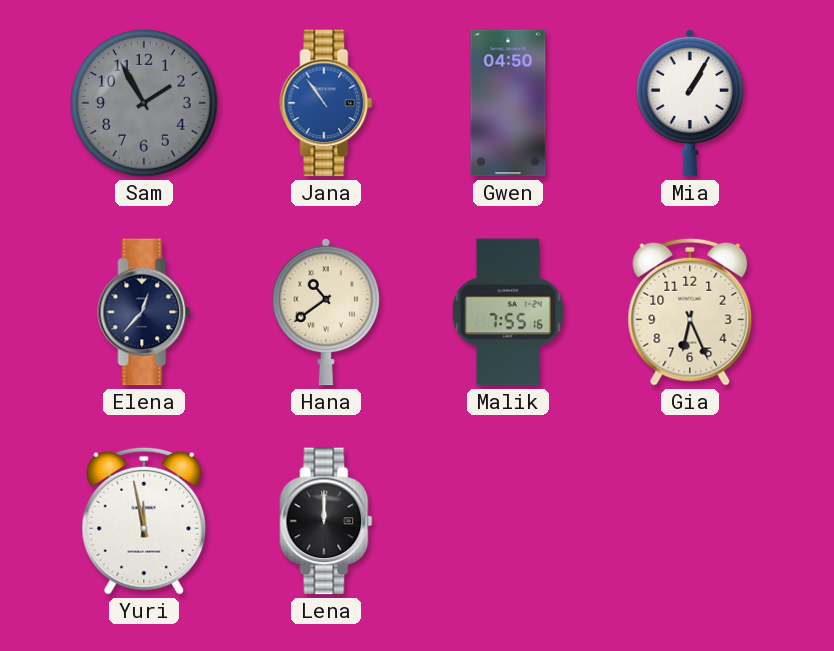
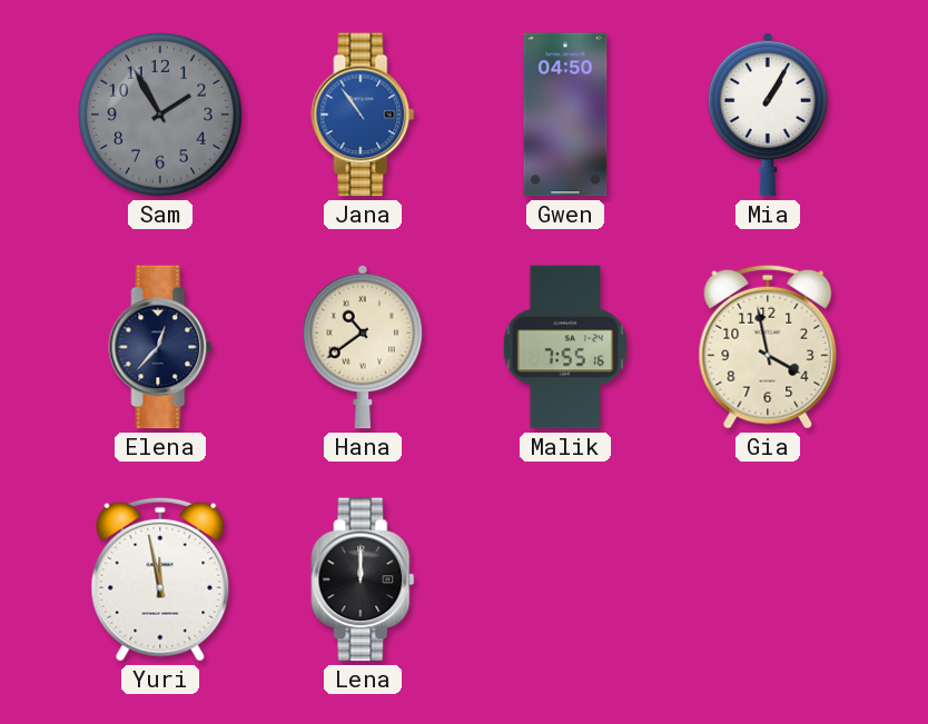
Gia: 6:26 -> 3:58
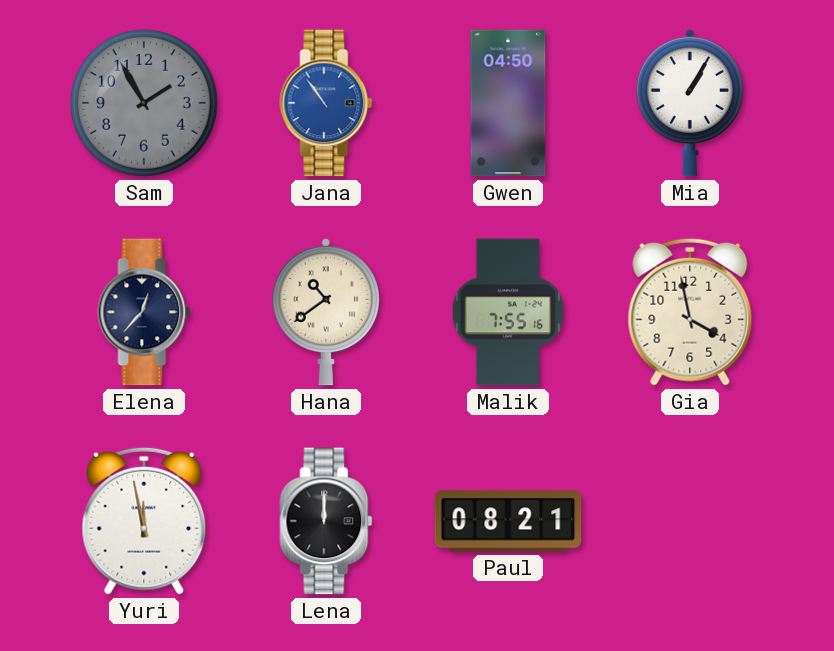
Paul: none -> 08:21
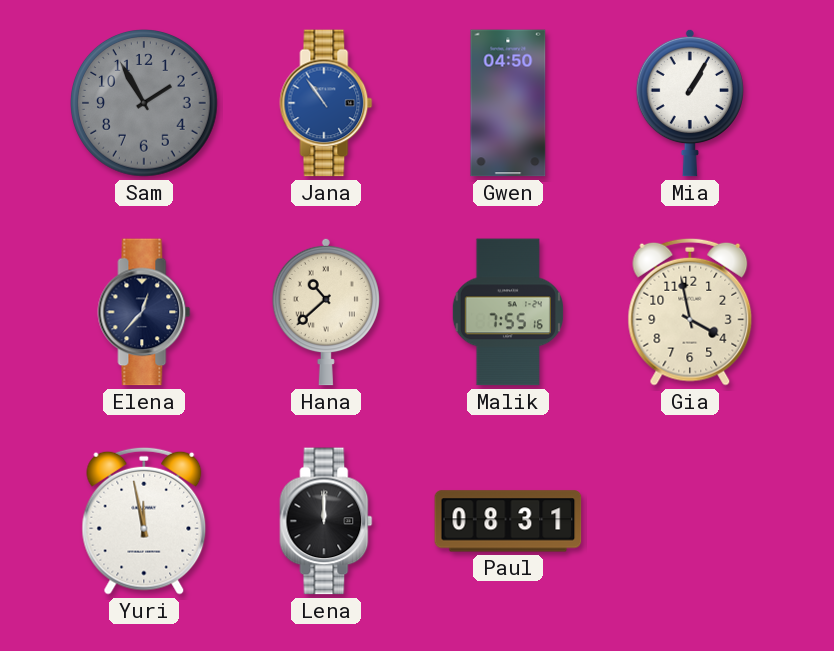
Hana: 10:39 -> 10:38
Paul: 08:21 -> 08:31
